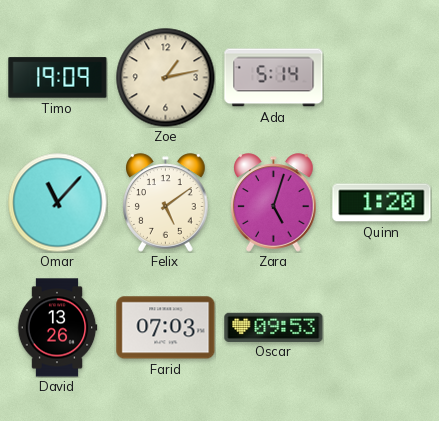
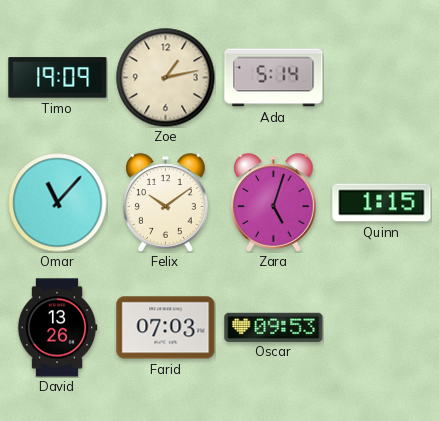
Felix: 5:09 -> 10:09
Quinn: 1:20 -> 1:15
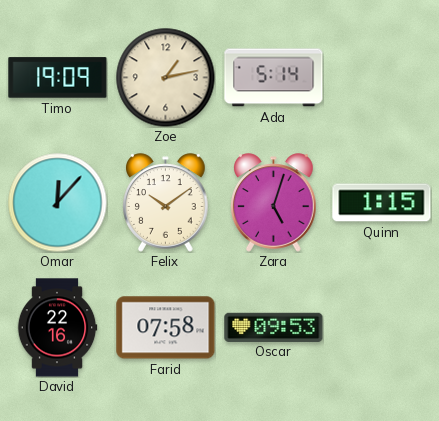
Omar: 11:07 -> 12:07
David: 13:26 -> 22:16
Farid: 07:03 -> 07:58
